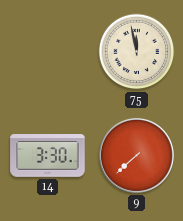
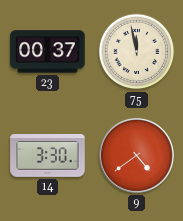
23: none -> 00:37
9: 7:38 -> 4:39
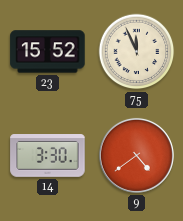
23: 00:37 -> 15:52
75: 11:58 -> 11:56
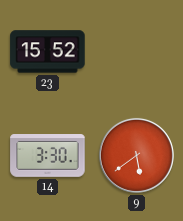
75: 11:56 -> none
9: 4:39 -> 5:39
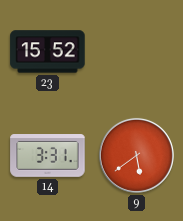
14: 3:30 -> 3:31
